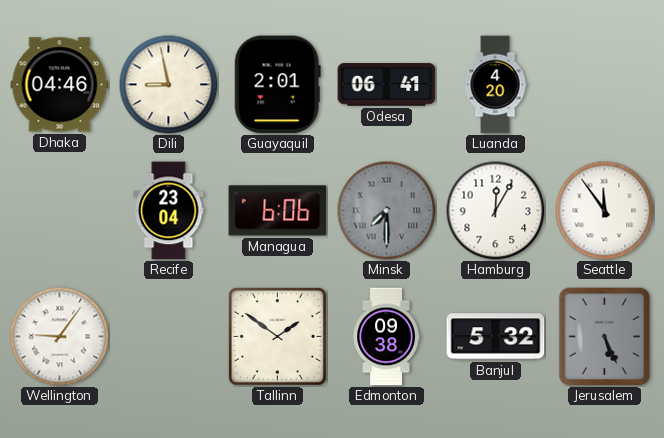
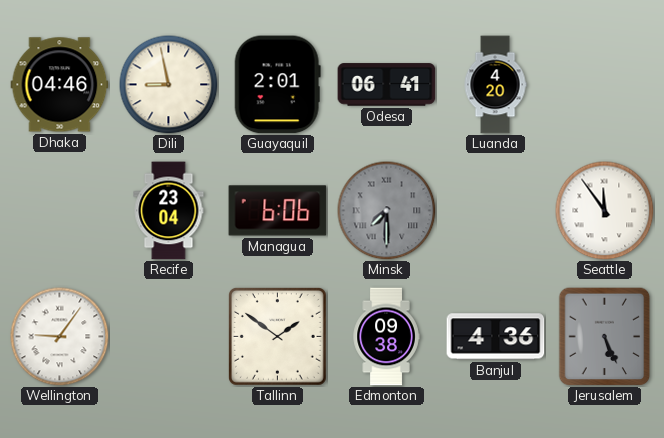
Hamburg: 12:05 -> none
Banjul: 5:32 -> 4:36
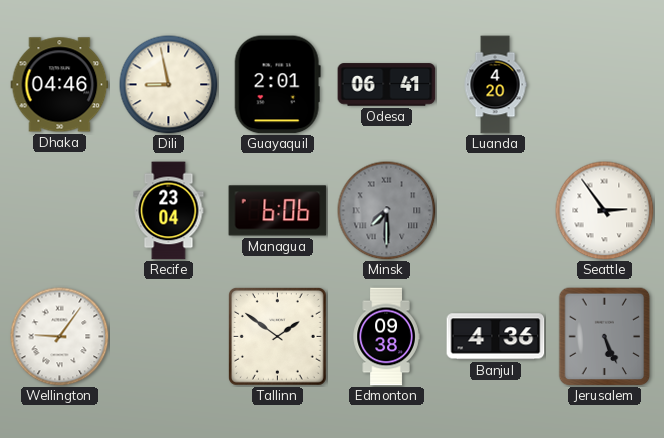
Seattle: 11:54 -> 2:54
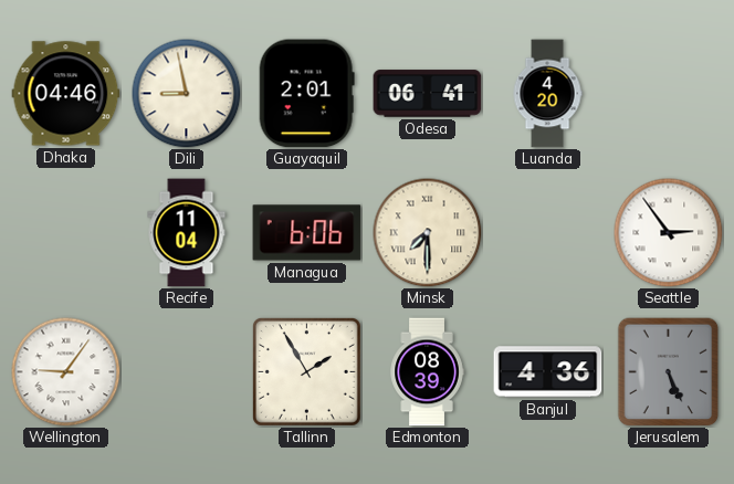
Recife: 23:04 -> 11:04
Minsk dial: grey -> cream
Tallinn: 1:51 -> 1:55
Edmonton: 09:38 -> 08:39
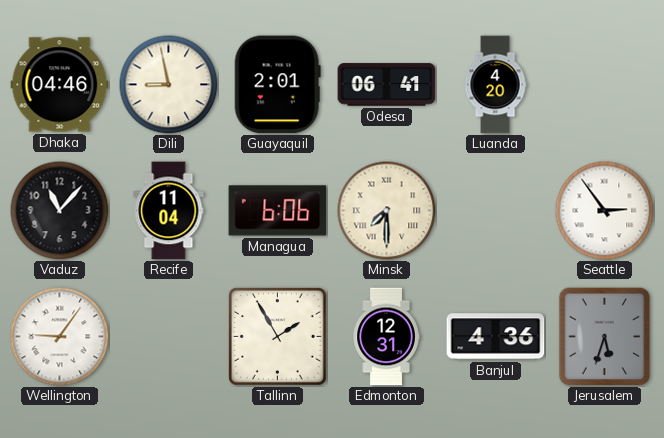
Vaduz: none -> 11:07
Edmonton: 08:39 -> 12:31
Jerusalem: 5:26 -> 5:33
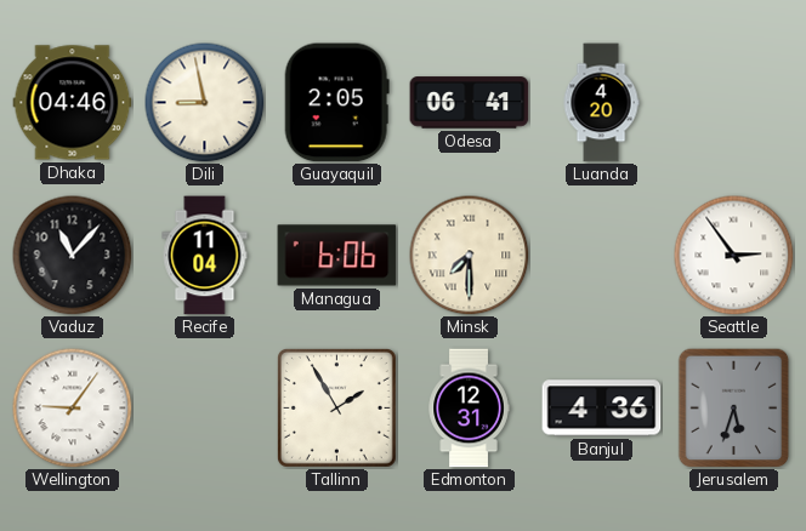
Guayaquil: 2:01 -> 2:05
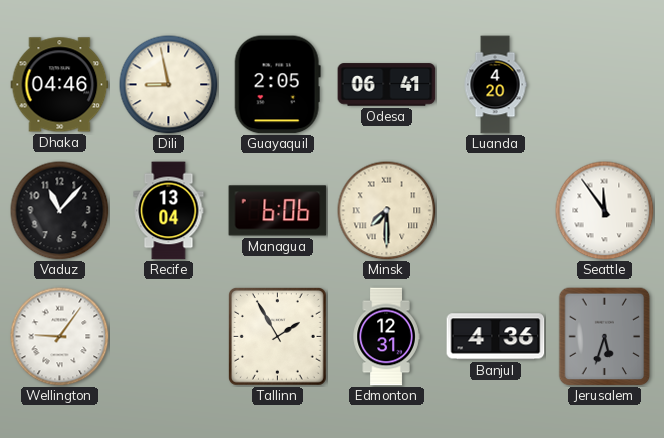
Recife: 11:04 -> 13:04
Seattle: 2:54 -> 11:54
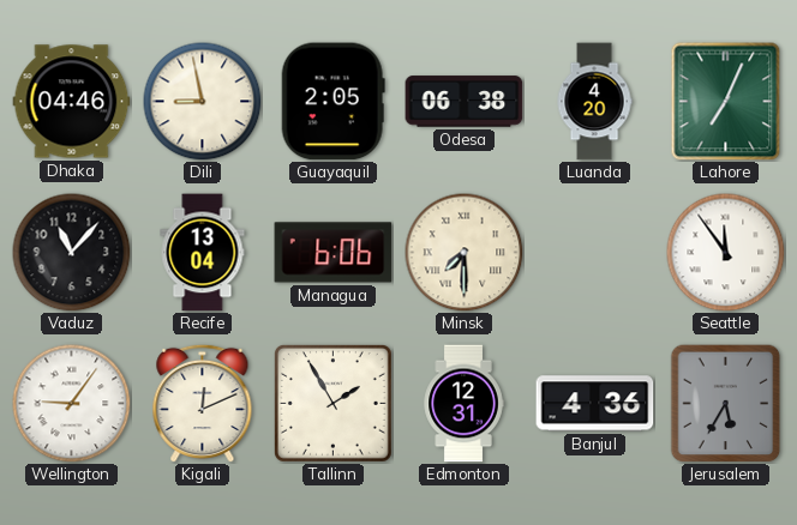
Odesa: 06:41 -> 06:38
Lahore: none -> 7:04
Kigali: none -> 12:11
Jerusalem: 5:33 -> 5:35
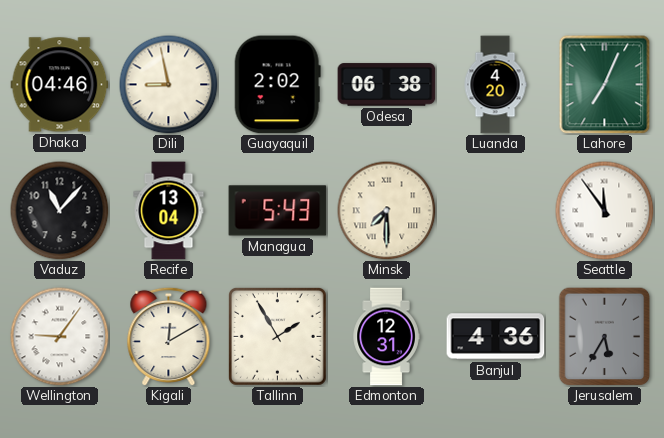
Guayaquil: 2:05 -> 2:02
Managua: 6:06 -> 5:43
Kigali: 12:11 -> 12:10
